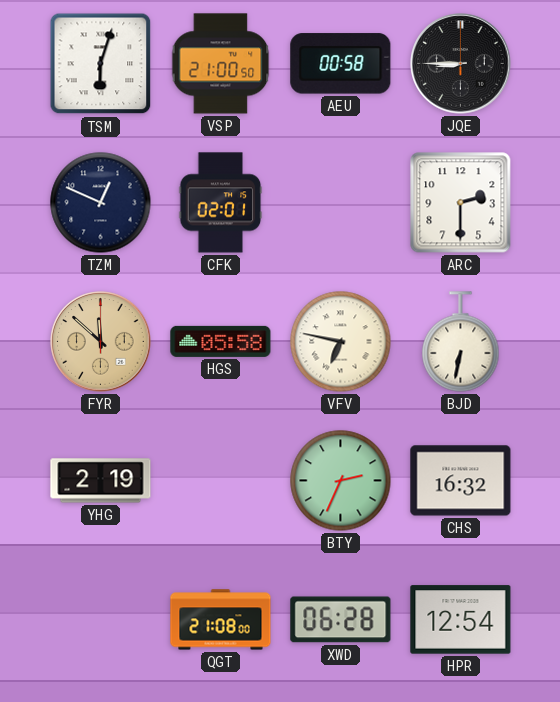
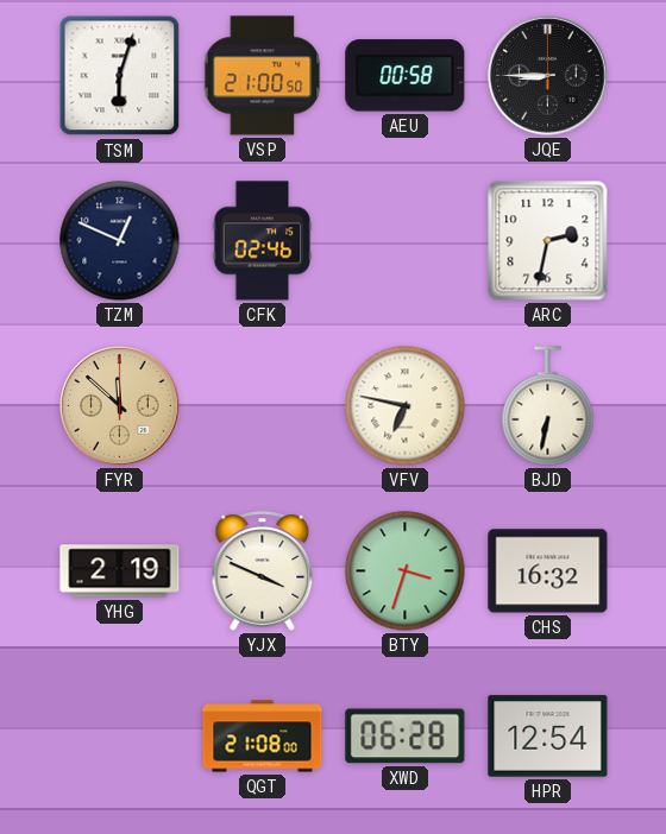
CFK: 02:01 -> 02:46
ARC: 2:30 -> 2:32
HGS: 05:58 -> none
YJX: none -> 3:49
BTY: 2:34 -> 3:33
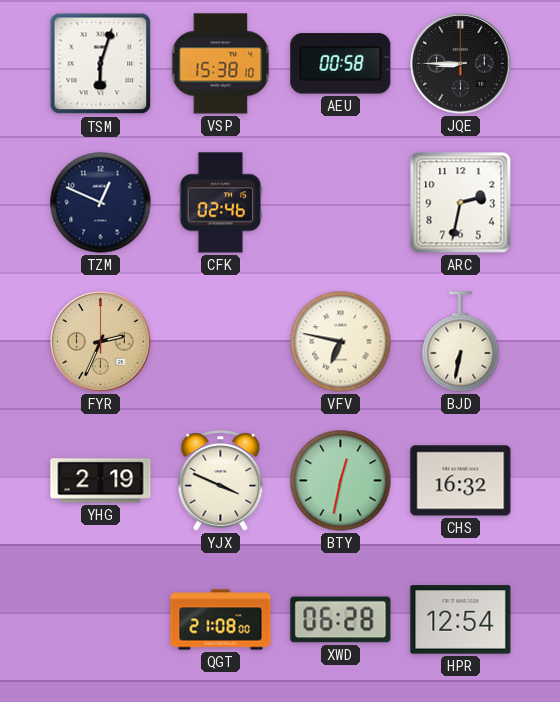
VSP: 21:00 -> 15:38
FYR: 11:52 -> 2:34
BTY: 3:33 -> 12:32
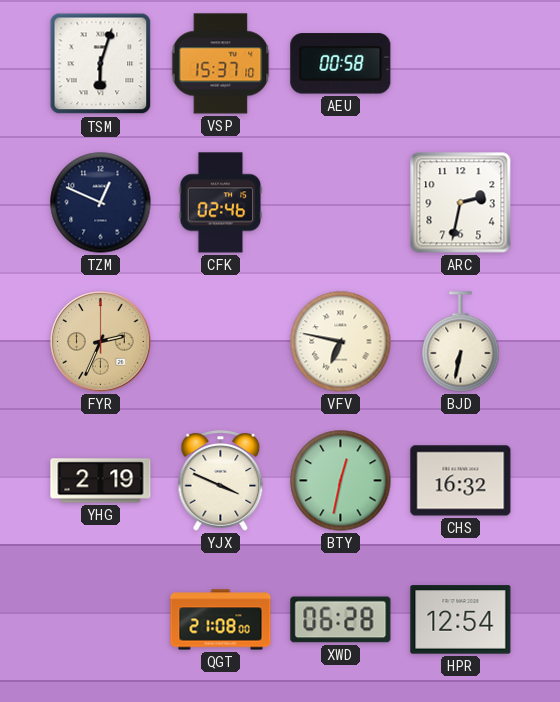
VSP: 15:38 -> 15:37
JQE: 8:45 -> none
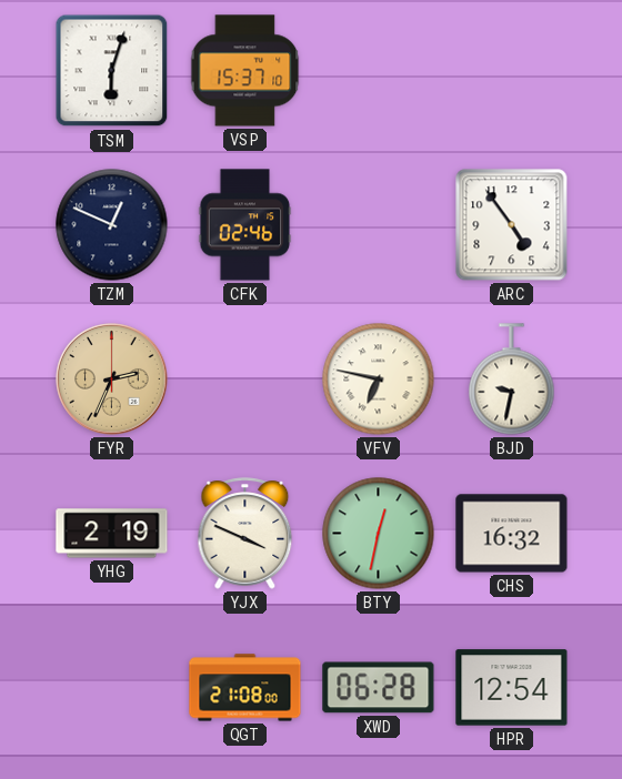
AEU: 00:58 -> none
ARC: 2:32 -> 4:54
BJD: 6:32 -> 9:32
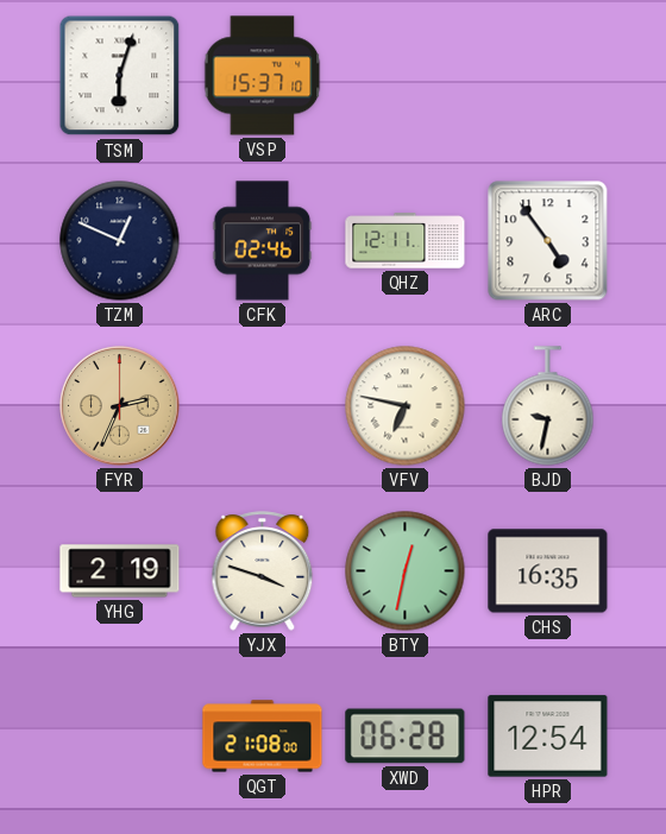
QHZ: none -> 12:11
YJX: 3:49 -> 3:48
CHS: 16:32 -> 16:35
